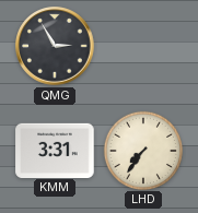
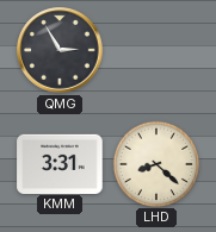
LHD: 7:36 -> 8:22
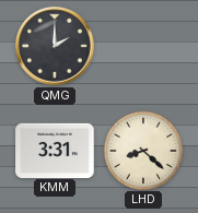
QMG: 2:55 -> 2:00
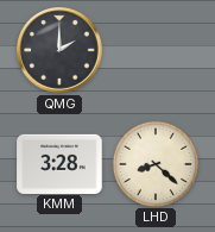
KMM: 3:31 -> 3:28
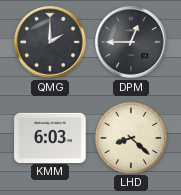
DPM: none -> 12:45
KMM: 3:28 -> 6:03
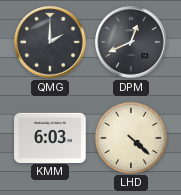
DPM: 12:45 -> 12:41
LHD: 8:22 -> 4:22
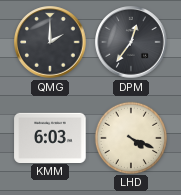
DPM: 12:41 -> 12:36
LHD: 4:22 -> 4:19
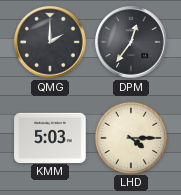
KMM: 6:03 -> 5:03
LHD: 4:19 -> 4:15
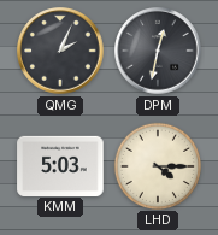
QMG: 2:00 -> 2:04
DPM: 12:36 -> 12:32
